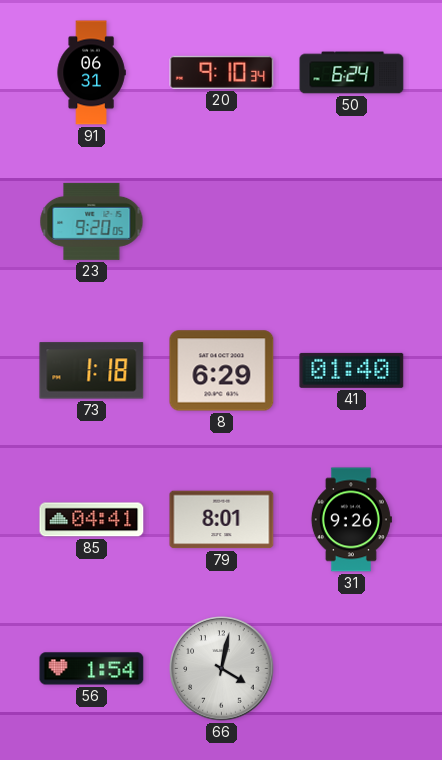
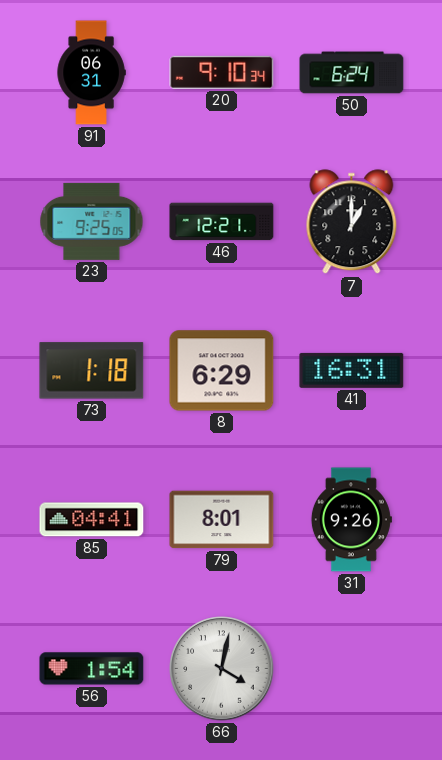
23: 9:20 -> 9:25
46: none -> 12:21
7: none -> 1:00
41: 01:40 -> 16:31
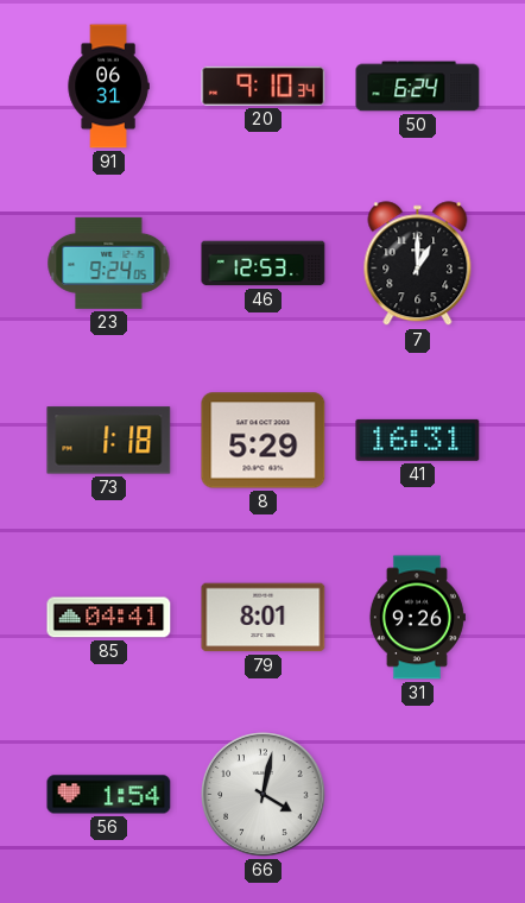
23: 9:25 -> 9:24
46: 12:21 -> 12:53
8: 6:29 -> 5:29
